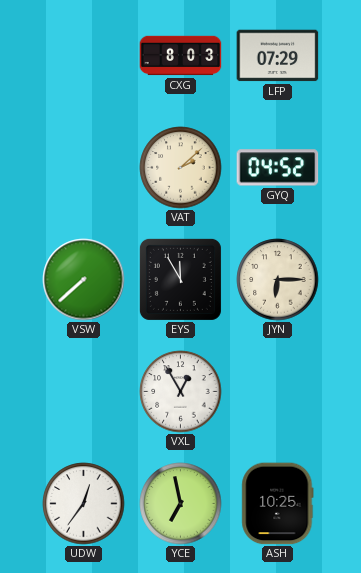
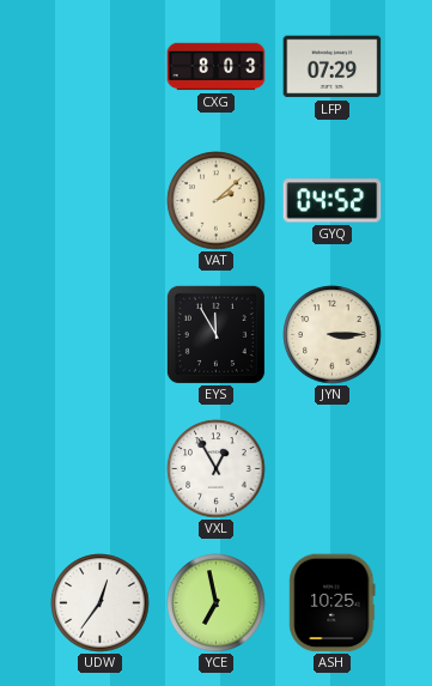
VSW: 7:38 -> none
JYN: 6:15 -> 3:15
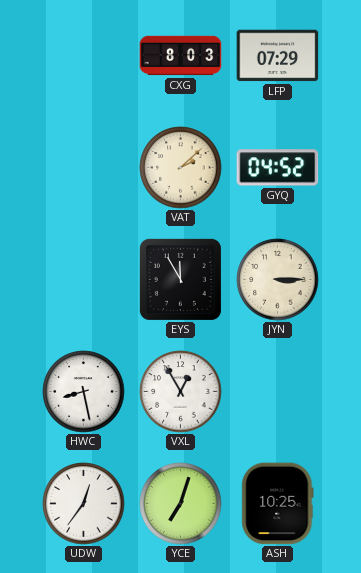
HWC: none -> 8:28
YCE: 6:58 -> 7:03
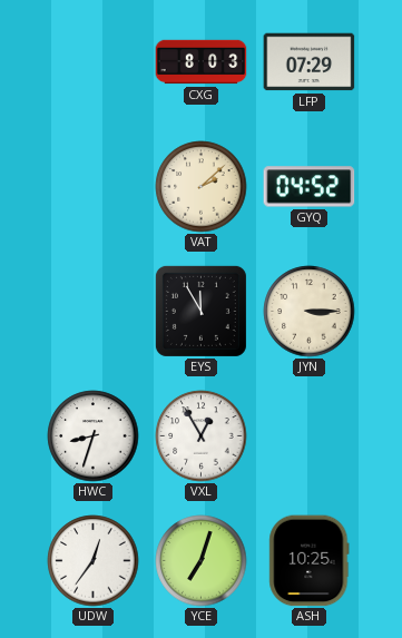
HWC: 8:28 -> 8:33
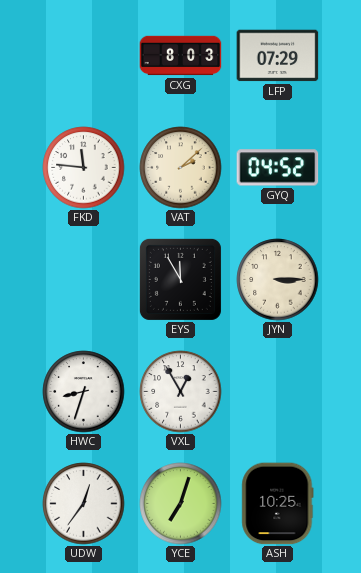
FKD: none -> 11:46
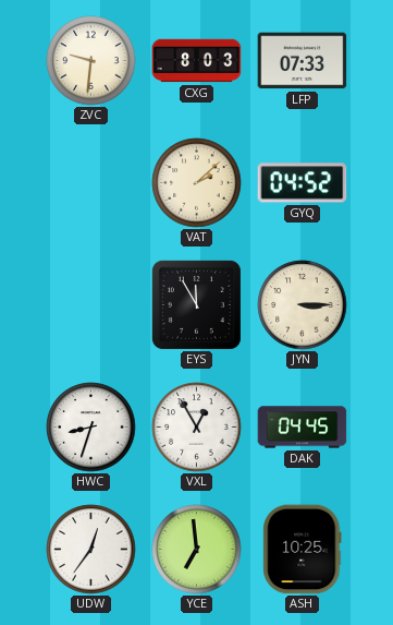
ZVC: none -> 9:31
LFP: 07:29 -> 07:33
FKD: 11:46 -> none
DAK: none -> 04:45
YCE: 7:03 -> 6:59
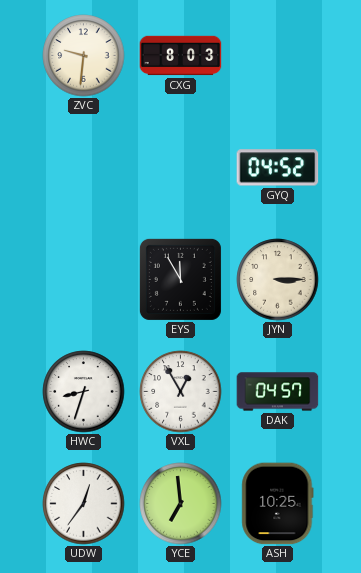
LFP: 07:33 -> none
VAT: 2:08 -> none
DAK: 04:45 -> 04:57
